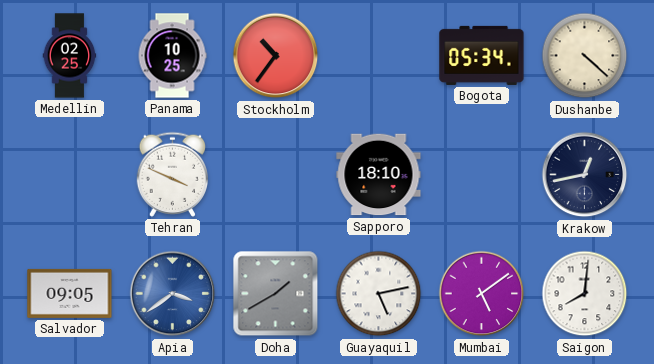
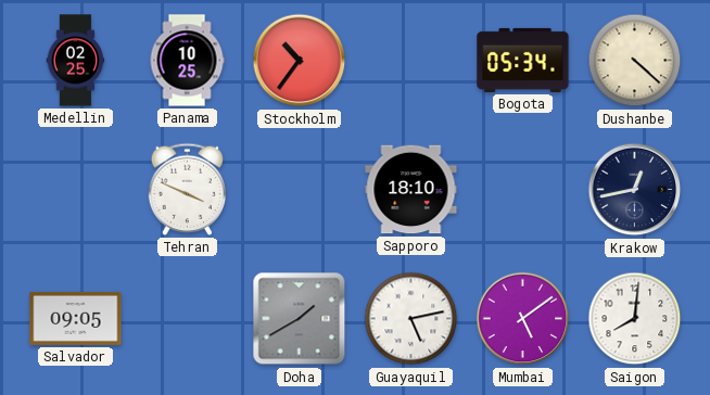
Apia: 3:39 -> none
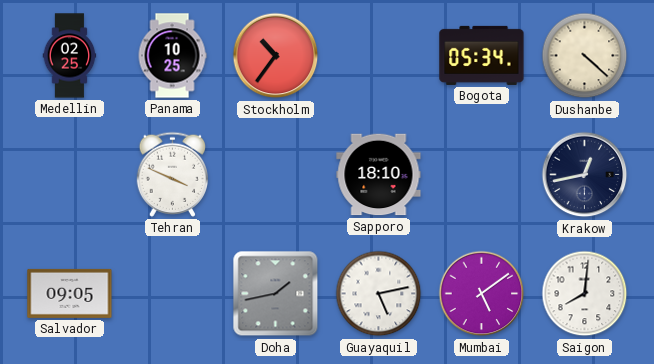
Doha: 1:40 -> 1:43
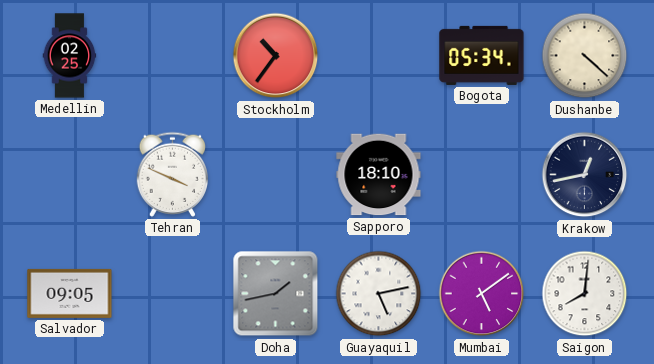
Panama: 10:25 -> none
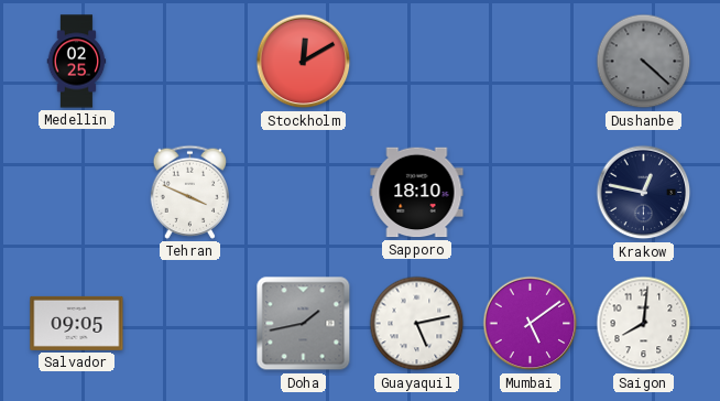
Stockholm: 10:36 -> 12:10
Bogota: 05:34 -> none
Dushanbe dial: cream -> grey
Krakow: 12:43 -> 12:47
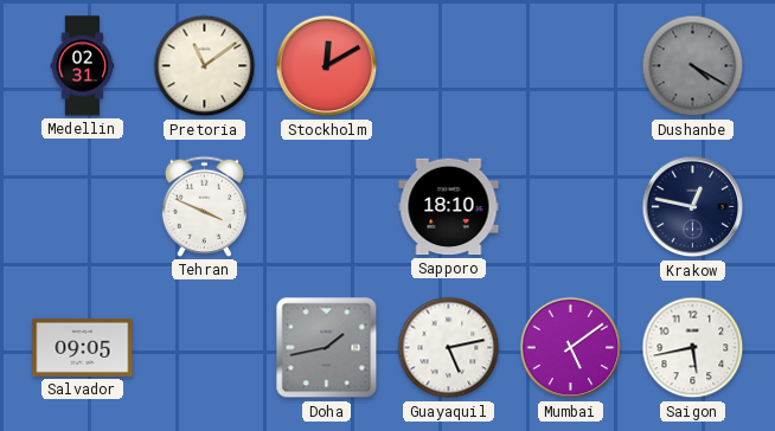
Medellin: 02:25 -> 02:31
Pretoria: none -> 11:09
Dushanbe: 4:22 -> 4:20
Saigon: 8:01 -> 5:43
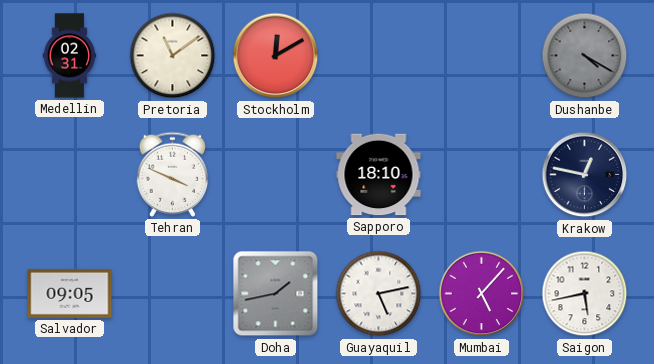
Mumbai: 5:09 -> 5:07
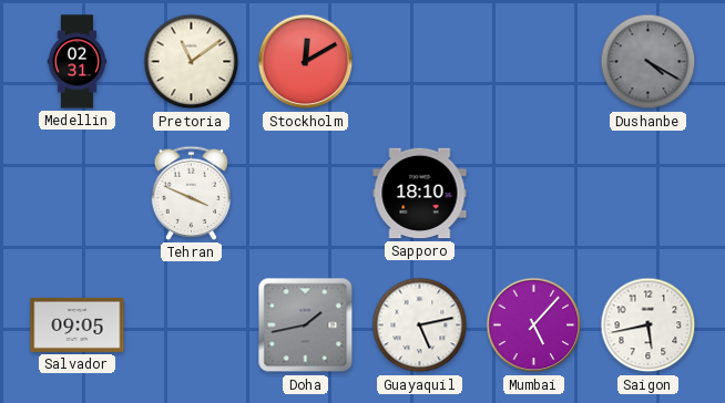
Krakow: 12:47 -> none
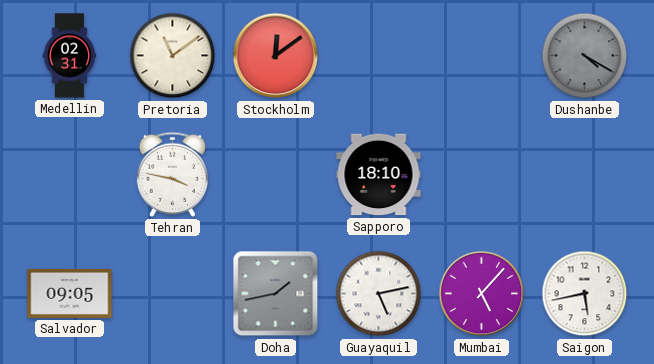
Stockholm: 12:10 -> 12:09
Tehran: 3:49 -> 3:47
